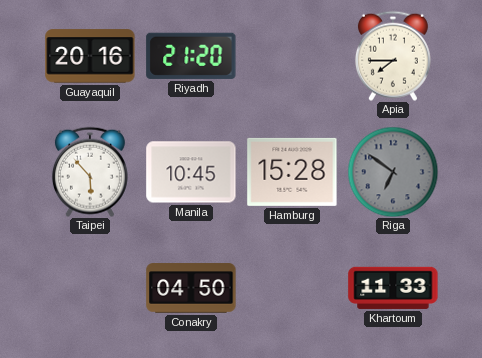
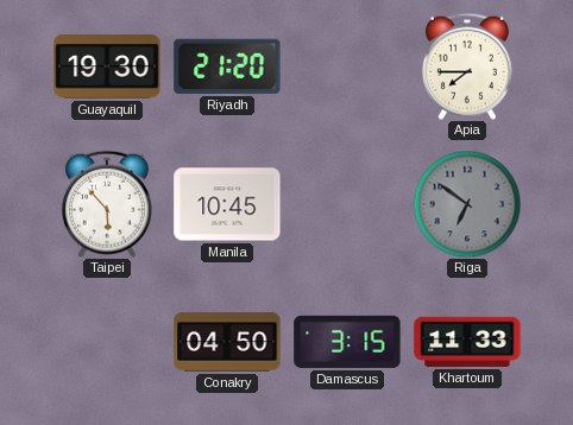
Guayaquil: 20:16 -> 19:30
Hamburg: 15:28 -> none
Damascus: none -> 3:15
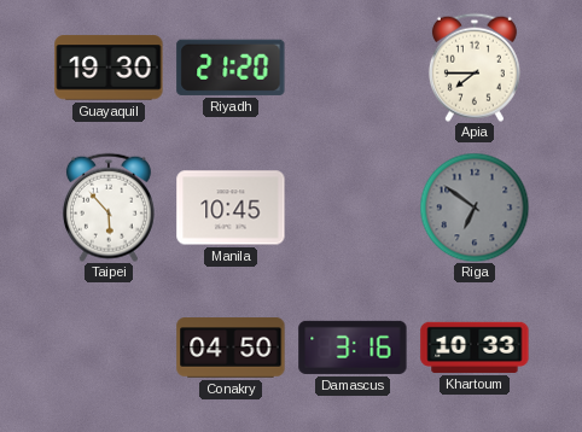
Damascus: 3:15 -> 3:16
Khartoum: 11:33 -> 10:33
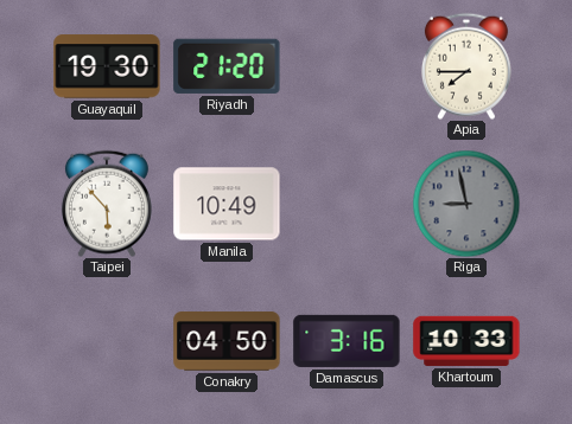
Manila: 10:45 -> 10:49
Riga: 6:51 -> 8:58
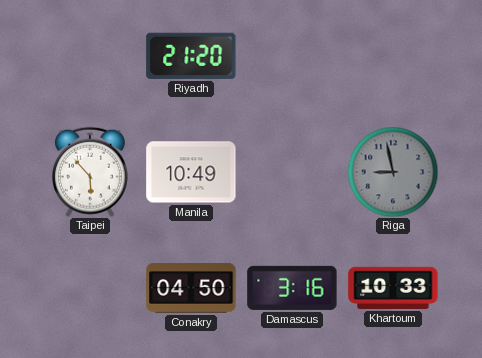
Guayaquil: 19:30 -> none
Apia: 7:45 -> none
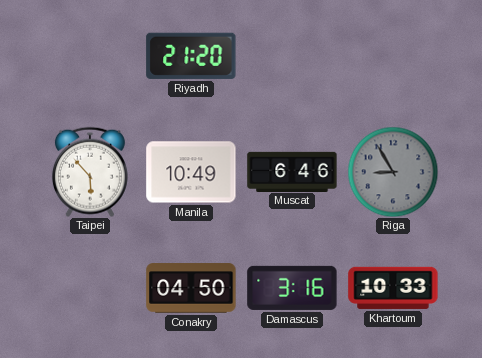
Muscat: none -> 6:46
Riga: 8:58 -> 8:55
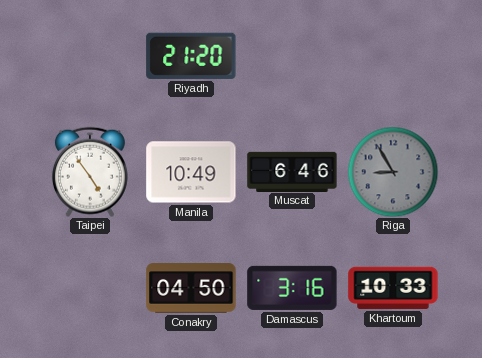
Taipei: 5:53 -> 4:54
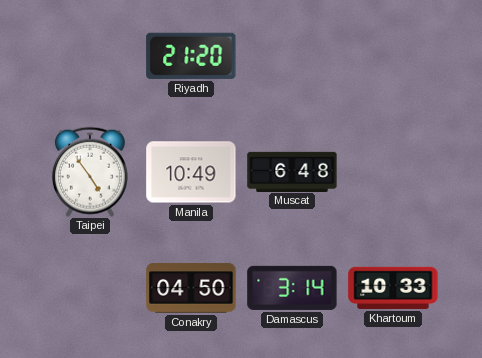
Muscat: 6:46 -> 6:48
Riga: 8:55 -> none
Damascus: 3:16 -> 3:14
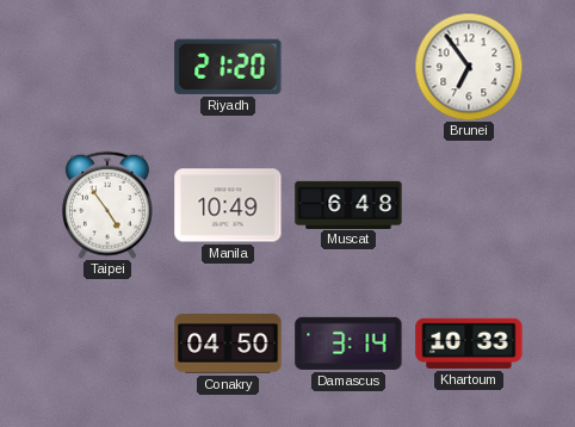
Brunei: none -> 6:54
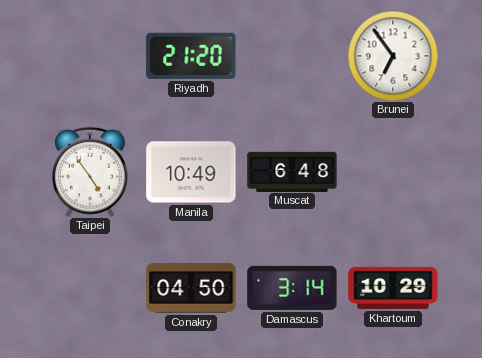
Khartoum: 10:33 -> 10:29
